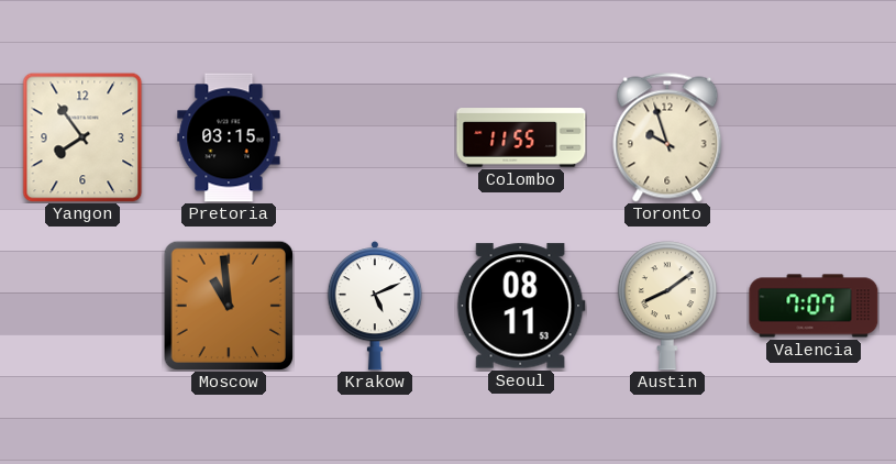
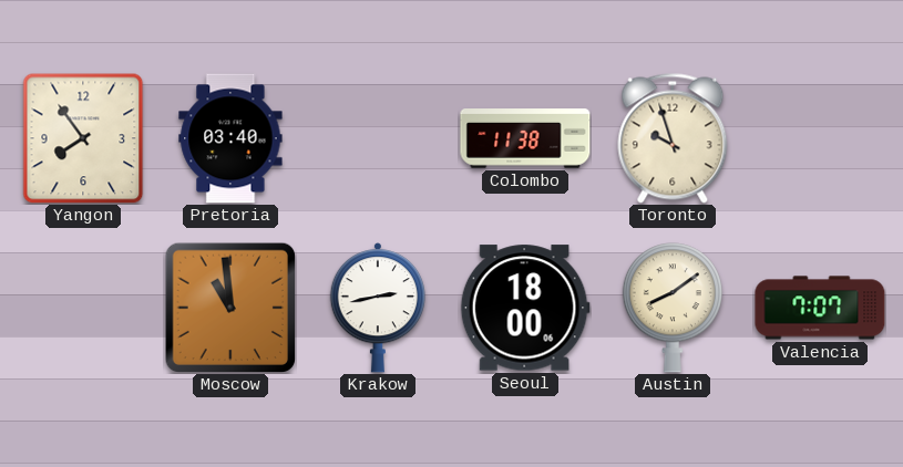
Pretoria: 03:15 -> 03:40
Colombo: 11:55 -> 11:38
Krakow: 5:11 -> 2:43
Seoul: 08:11 -> 18:00
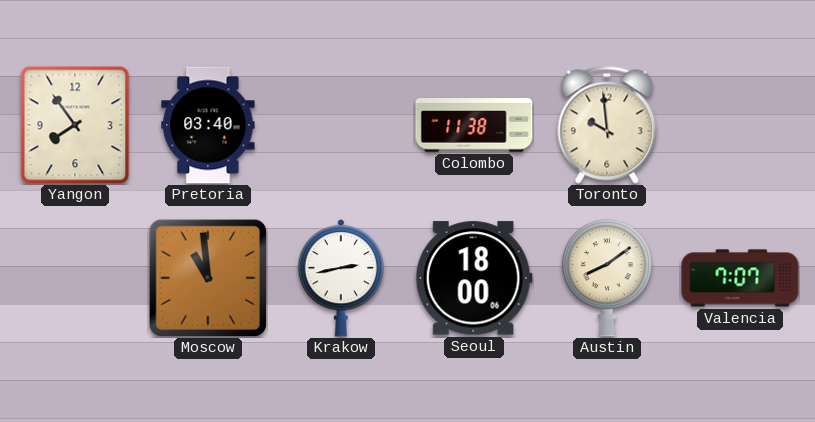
Toronto: 9:57 -> 9:59
